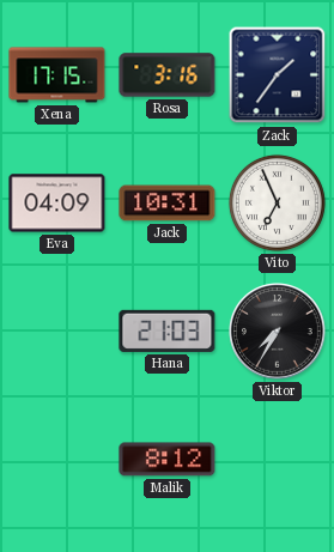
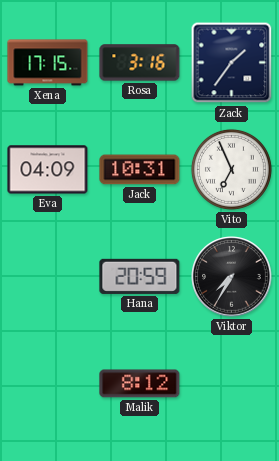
Hana: 21:03 -> 20:59
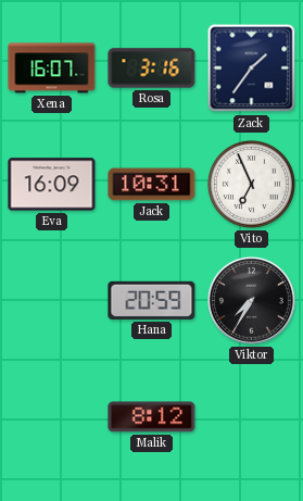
Xena: 17:15 -> 16:07
Eva: 04:09 -> 16:09
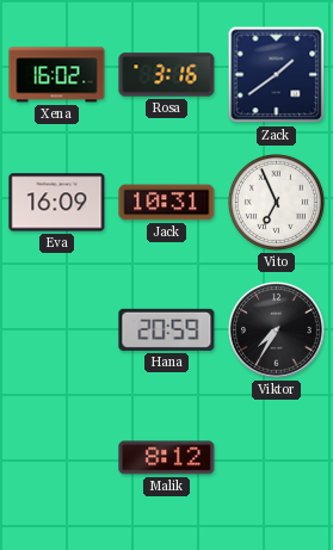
Xena: 16:07 -> 16:02
Zack: 1:36 -> 1:39
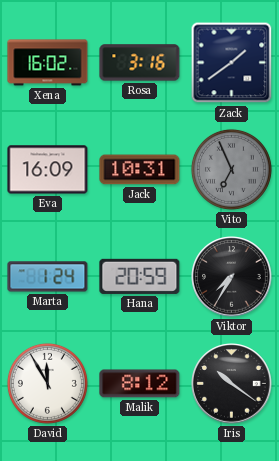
Vito dial: white -> grey
Marta: none -> 1:24
David: none -> 11:55
Iris: none -> 10:21
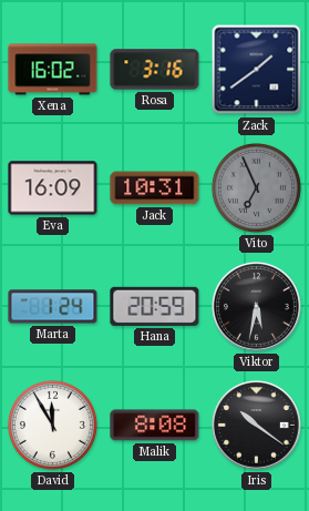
Viktor: 7:35 -> 5:32
Malik: 8:12 -> 8:08
